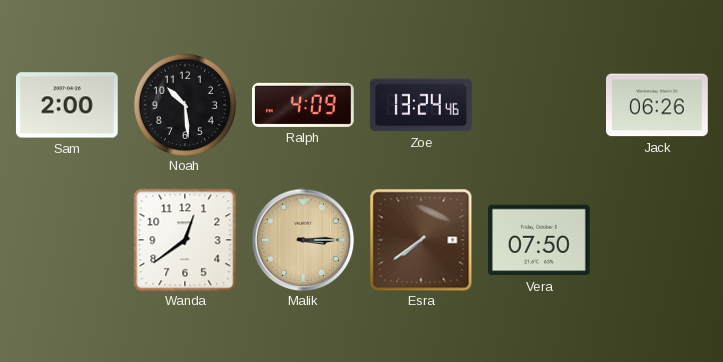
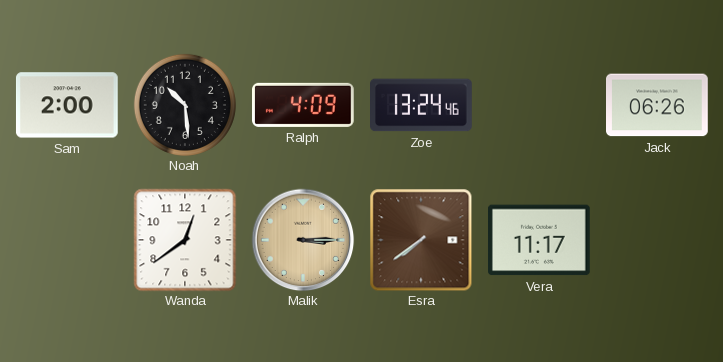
Vera: 07:50 -> 11:17
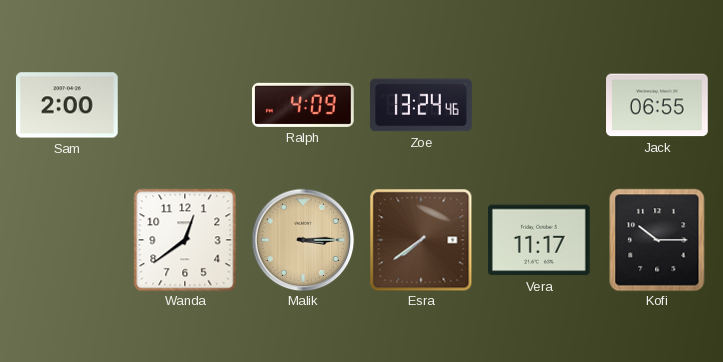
Noah: 10:29 -> none
Jack: 06:26 -> 06:55
Kofi: none -> 10:15
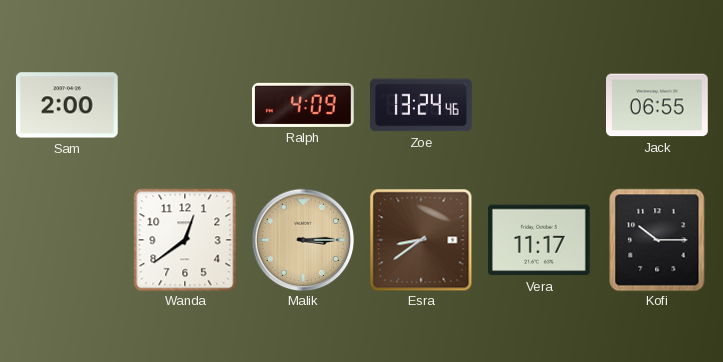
Esra: 7:39 -> 8:39
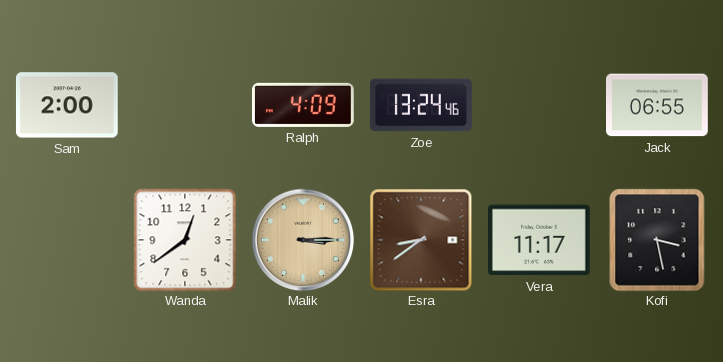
Kofi: 10:15 -> 3:28
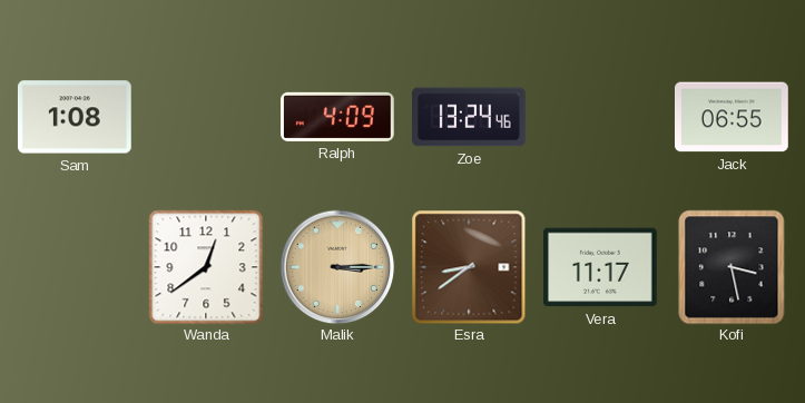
Sam: 2:00 -> 1:08
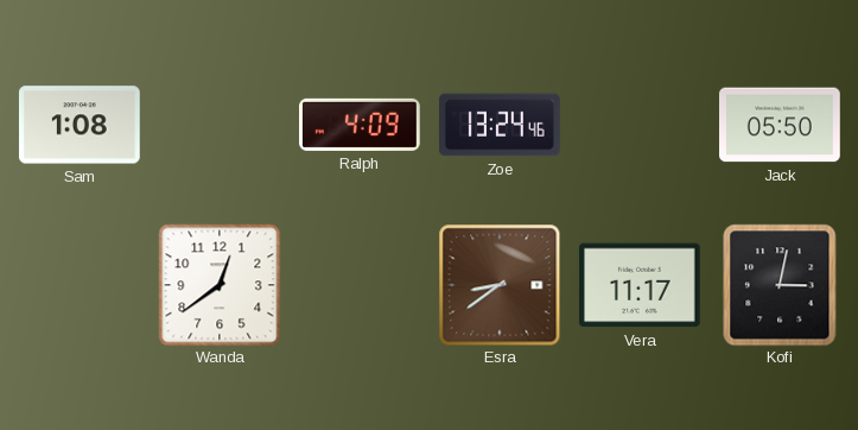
Jack: 06:55 -> 05:50
Malik: 3:15 -> none
Kofi: 3:28 -> 3:02
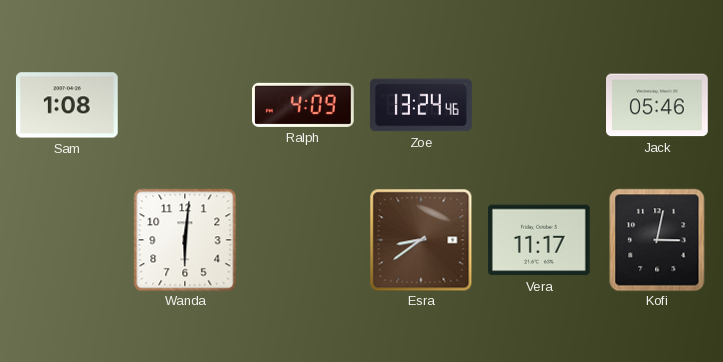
Jack: 05:50 -> 05:46
Wanda: 12:39 -> 6:01
